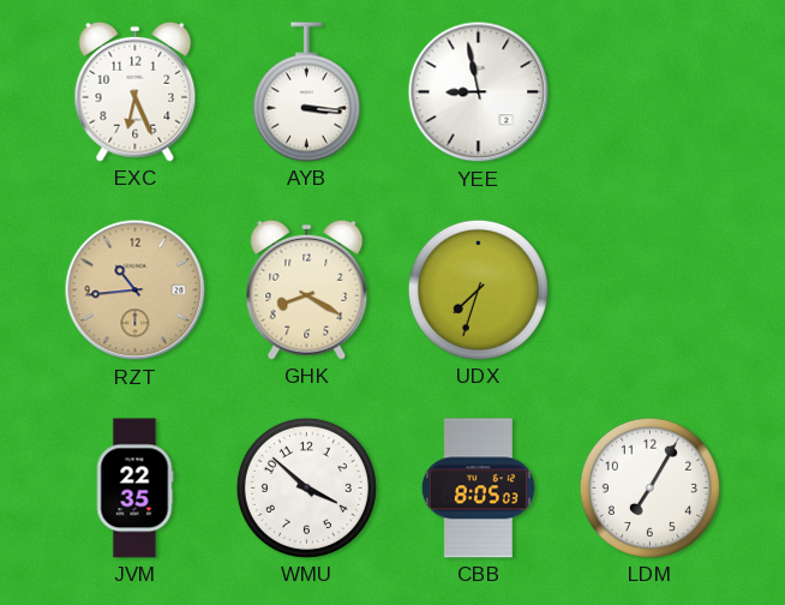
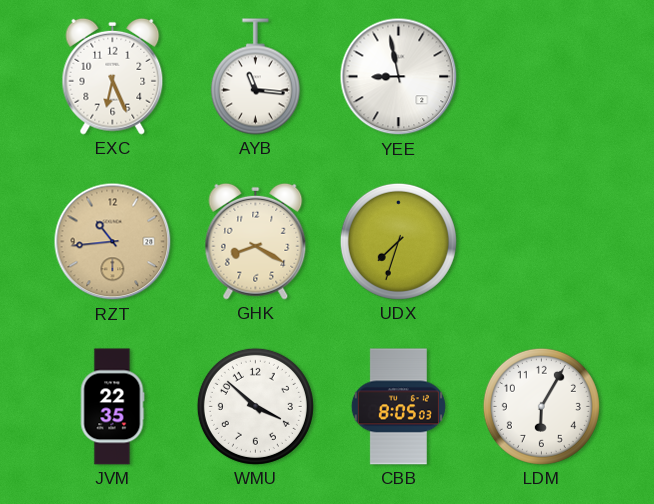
AYB: 3:16 -> 11:16
LDM: 7:05 -> 6:05
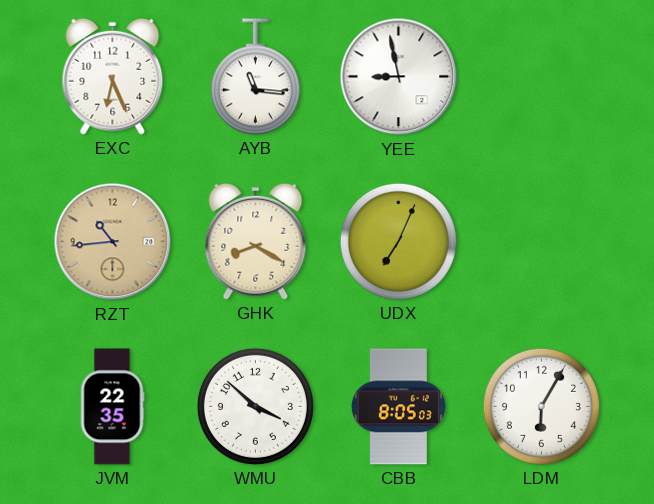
UDX: 7:33 -> 7:04
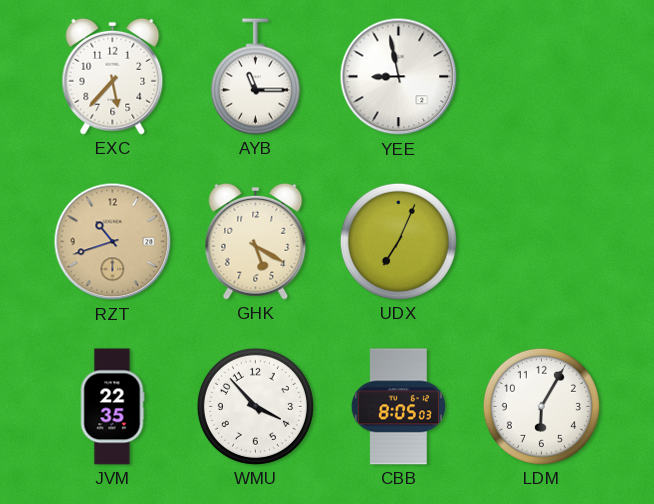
EXC: 6:26 -> 5:37
AYB: 11:16 -> 11:15
RZT: 10:44 -> 10:42
GHK: 8:20 -> 5:20
WMU: 3:52 -> 3:53
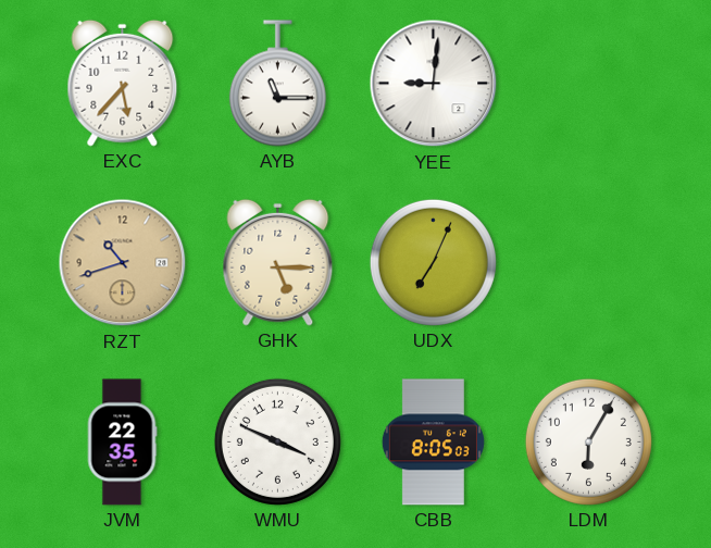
YEE: 8:58 -> 9:01
GHK: 5:20 -> 5:15
WMU: 3:53 -> 3:49
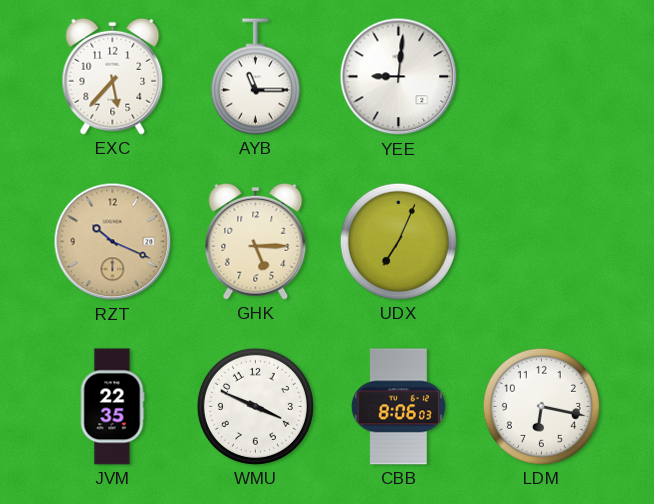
RZT: 10:42 -> 10:19
CBB: 8:05 -> 8:06
LDM: 6:05 -> 6:17
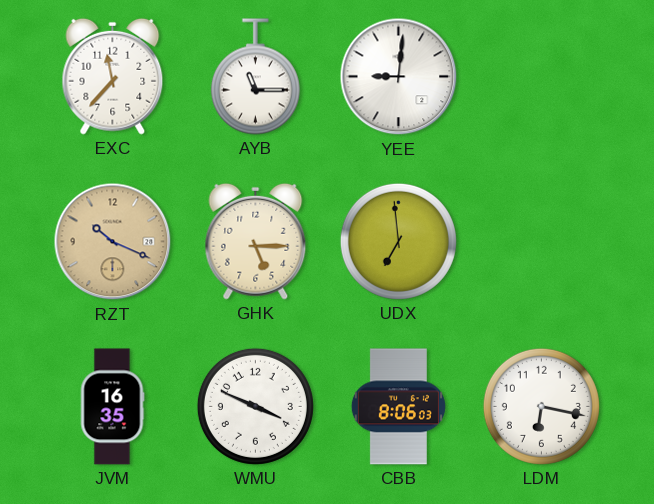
EXC: 5:37 -> 11:37
UDX: 7:04 -> 6:59
JVM: 22:35 -> 16:35
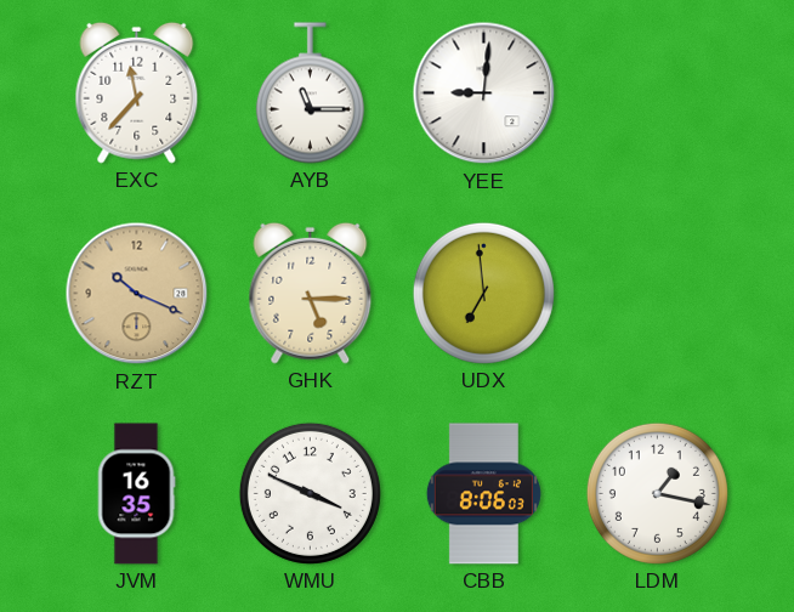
LDM: 6:17 -> 1:17
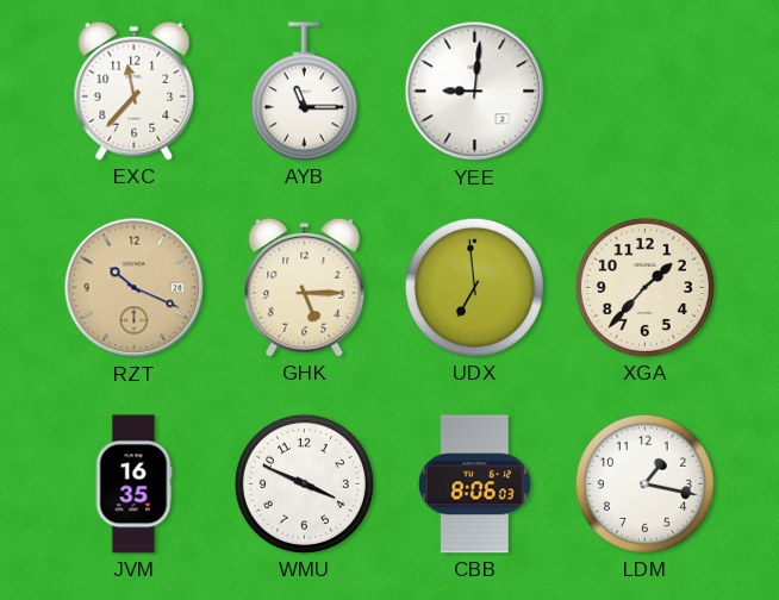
XGA: none -> 1:37
